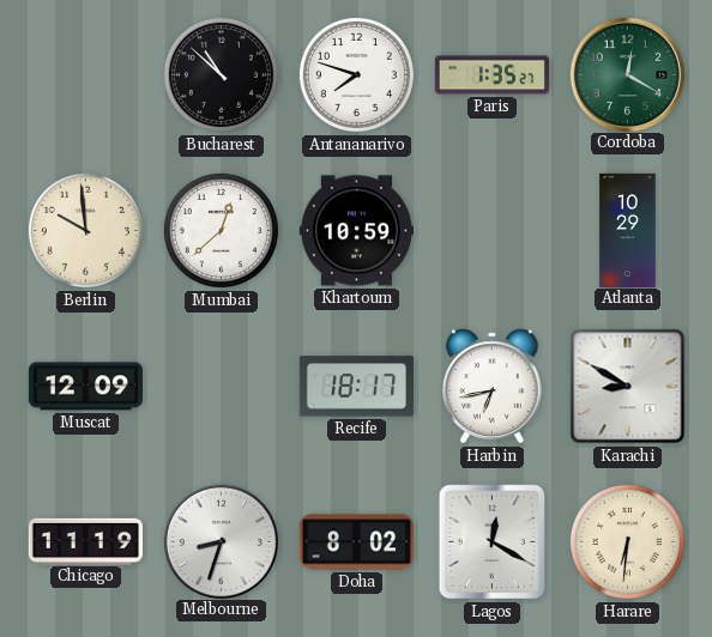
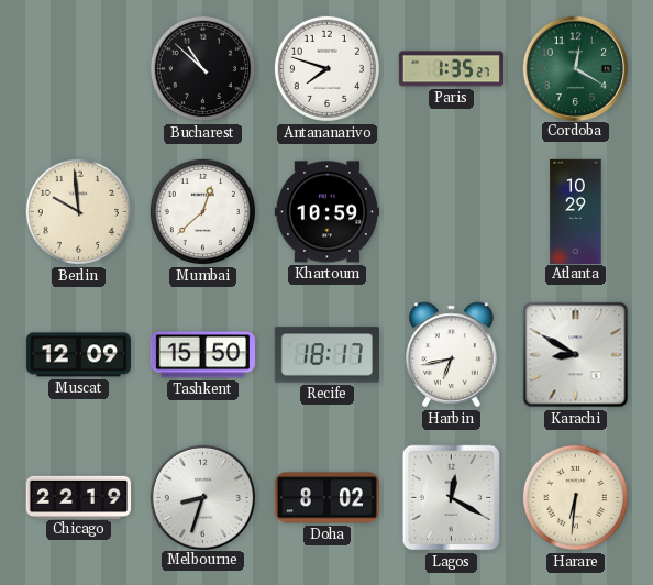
Tashkent: none -> 15:50
Chicago: 11:19 -> 22:19
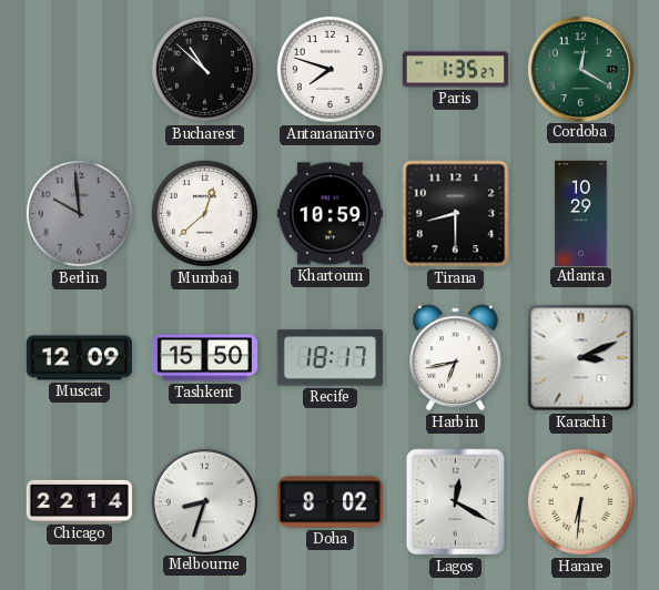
Berlin dial: cream -> grey
Tirana: none -> 8:30
Karachi: 8:50 -> 3:11
Chicago: 22:19 -> 22:14
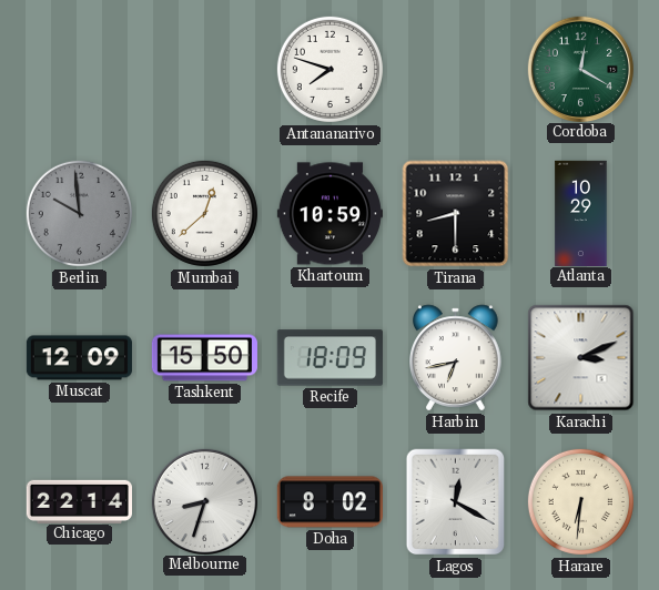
Bucharest: 10:52 -> none
Paris: 1:35 -> none
Recife: 18:17 -> 18:09
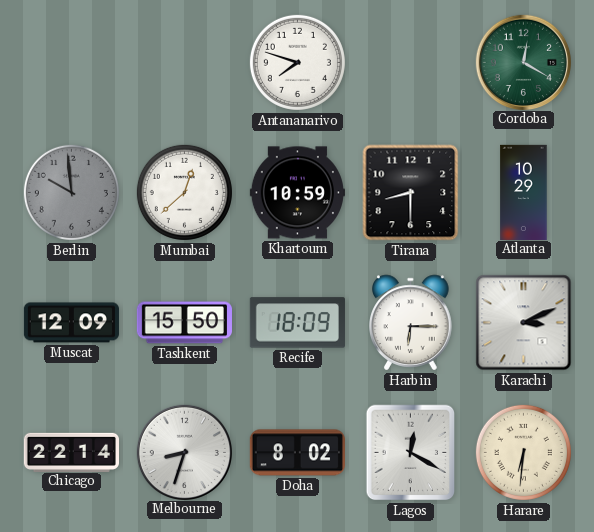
Harbin: 6:43 -> 6:15
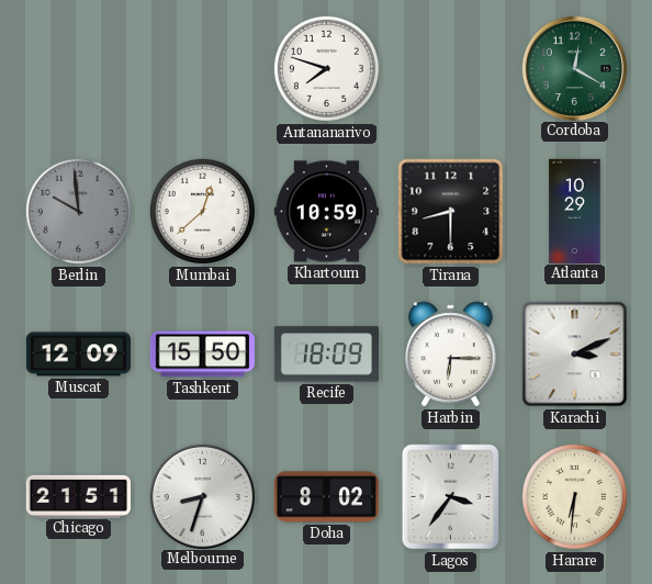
Chicago: 22:14 -> 21:51
Lagos: 12:20 -> 3:36
